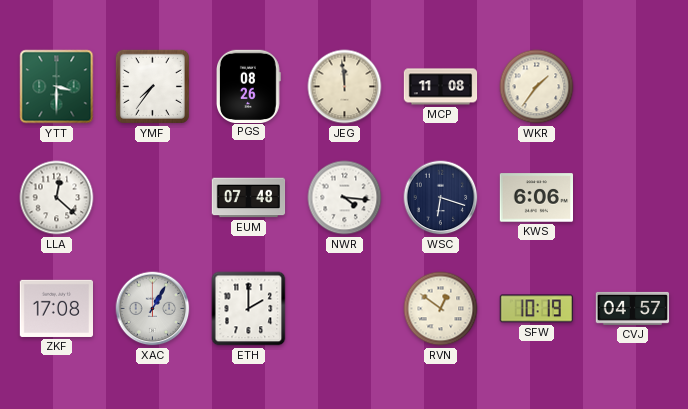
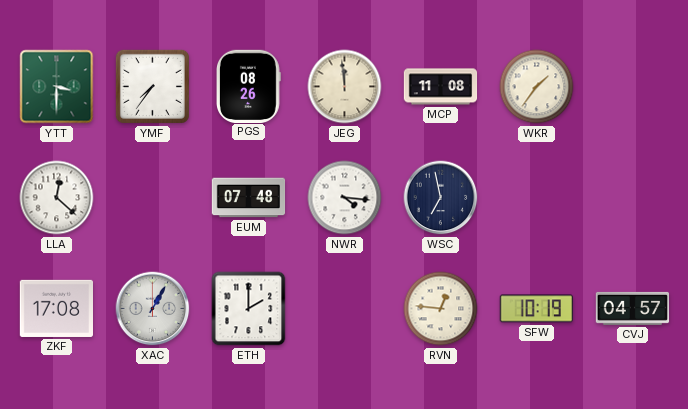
WSC: 6:18 -> 6:58
KWS: 6:06 -> none
RVN: 12:51 -> 12:46
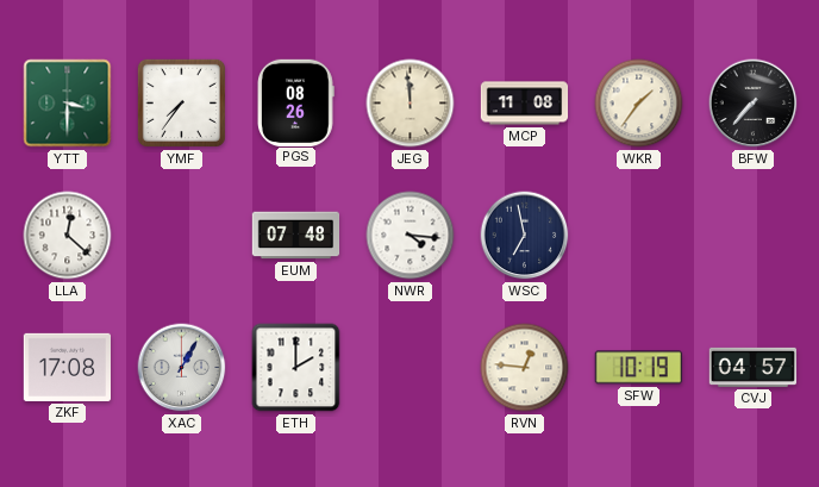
BFW: none -> 7:37
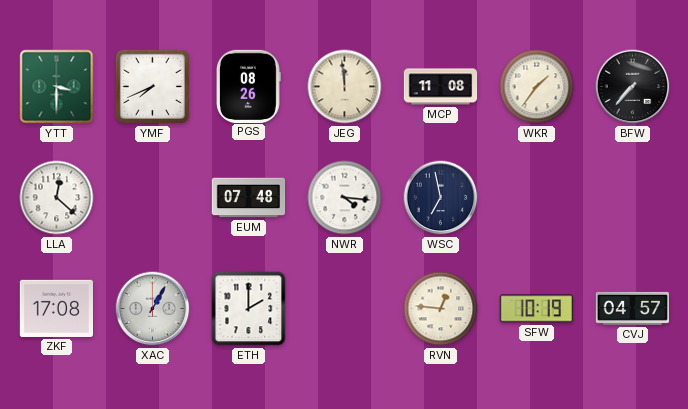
YMF: 7:36 -> 7:41
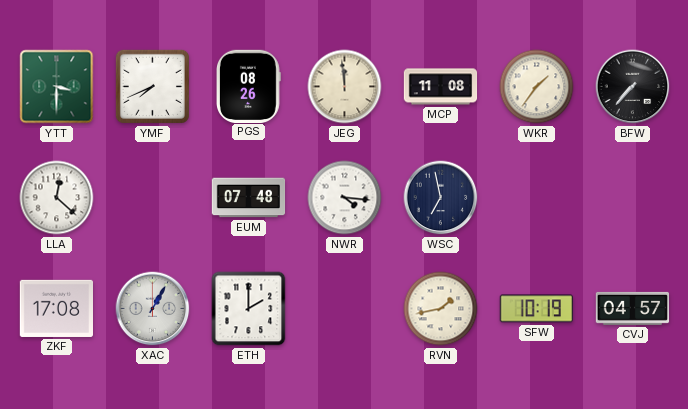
RVN: 12:46 -> 1:43
